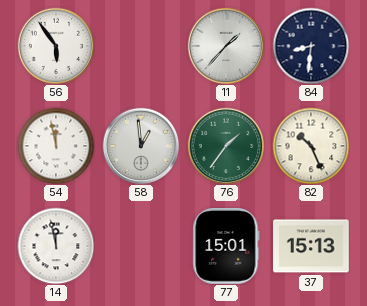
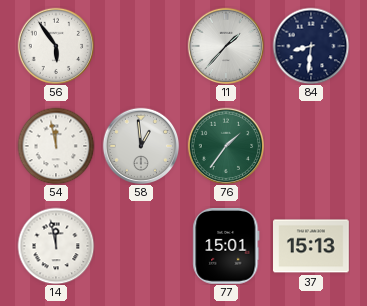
82: 10:26 -> none
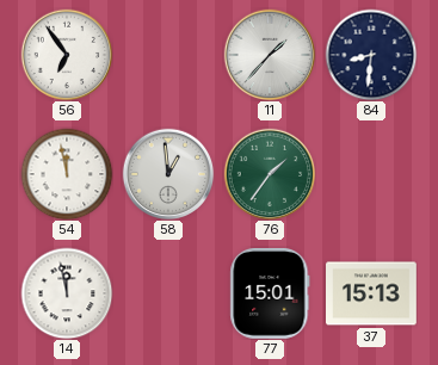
56: 5:54 -> 6:54
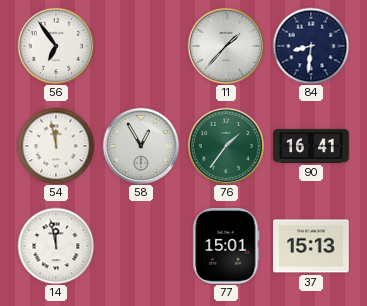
58: 12:59 -> 12:55
90: none -> 16:41
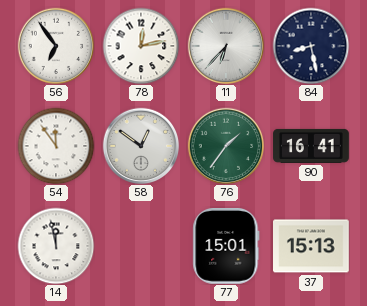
78: none -> 12:13
11: 1:37 -> 6:37
84: 8:31 -> 8:28
54: 11:58 -> 11:54
58: 12:55 -> 12:51
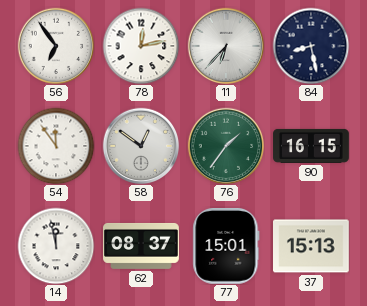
90: 16:41 -> 16:15
62: none -> 08:37
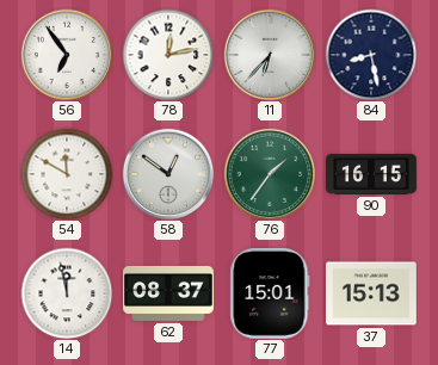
54: 11:54 -> 11:50
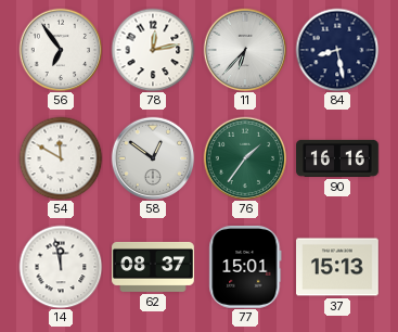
90: 16:15 -> 16:16
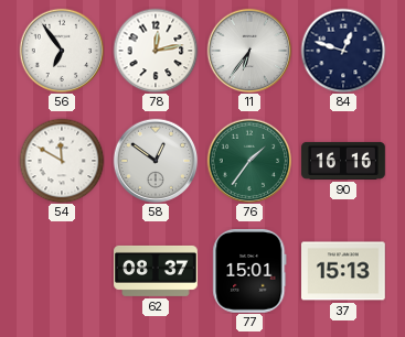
11: 6:37 -> 6:36
84: 8:28 -> 12:48
14: 11:58 -> none
